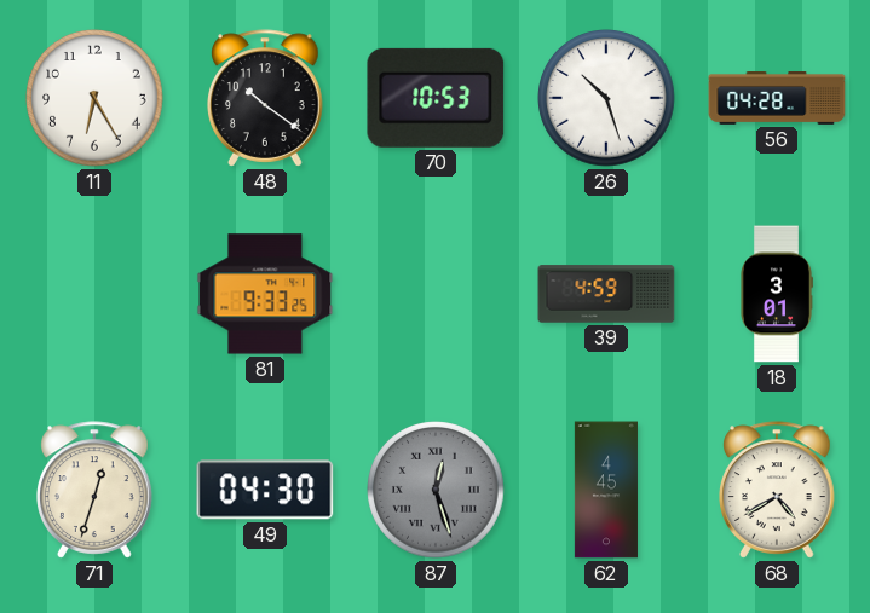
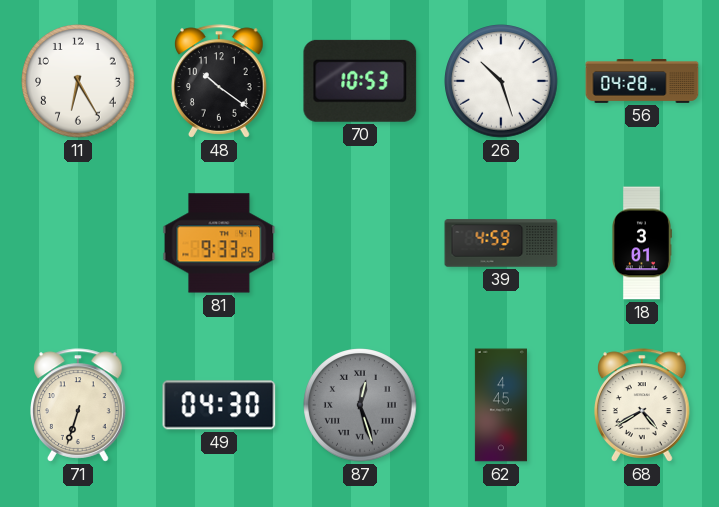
71: 12:33 -> 6:33
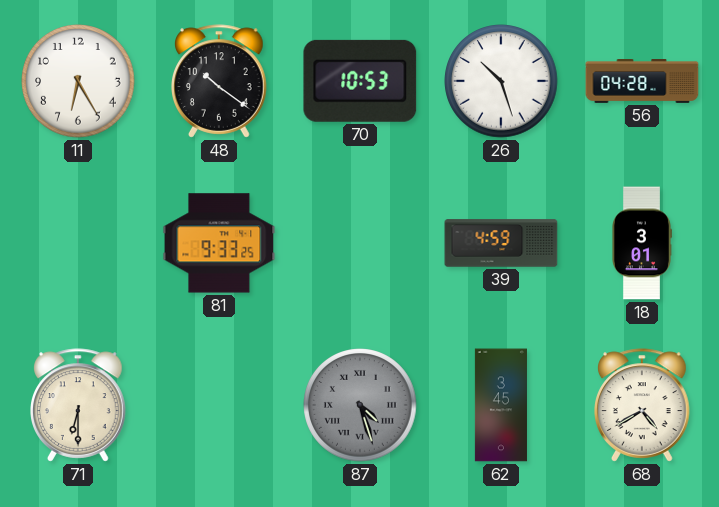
71: 6:33 -> 6:30
49: 04:30 -> none
87: 12:27 -> 4:27
62: 4:45 -> 3:45
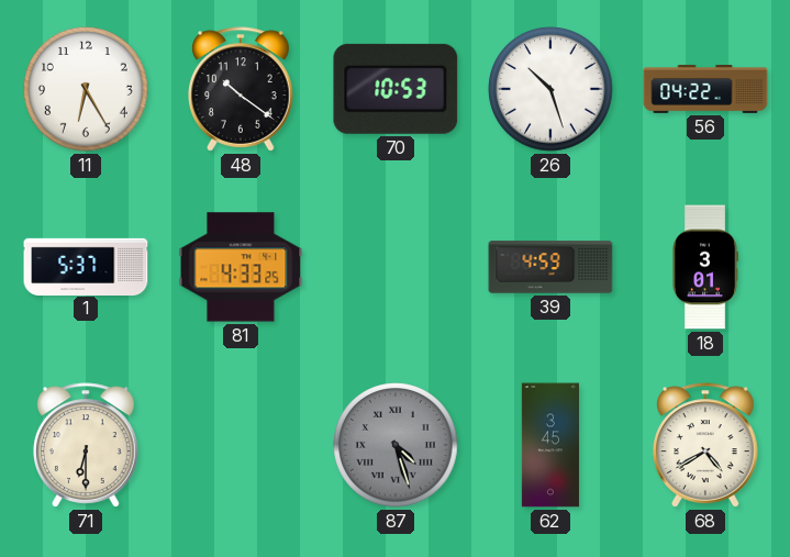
56: 04:28 -> 04:22
1: none -> 5:37
81: 9:33 -> 4:33
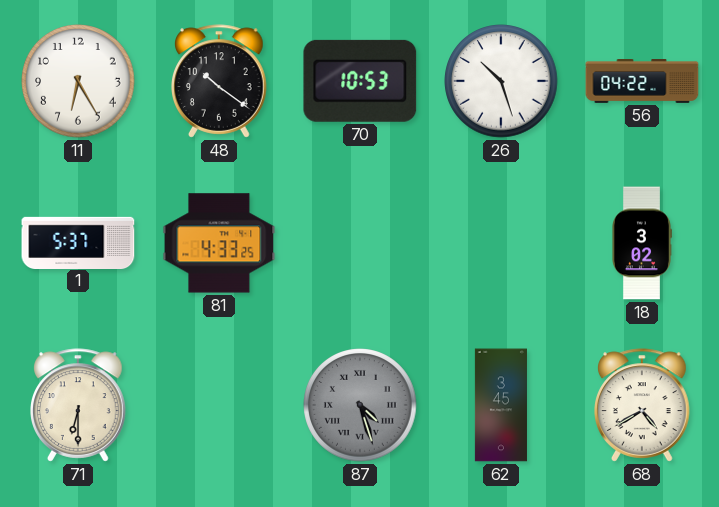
39: 4:59 -> none
18: 3:01 -> 3:02
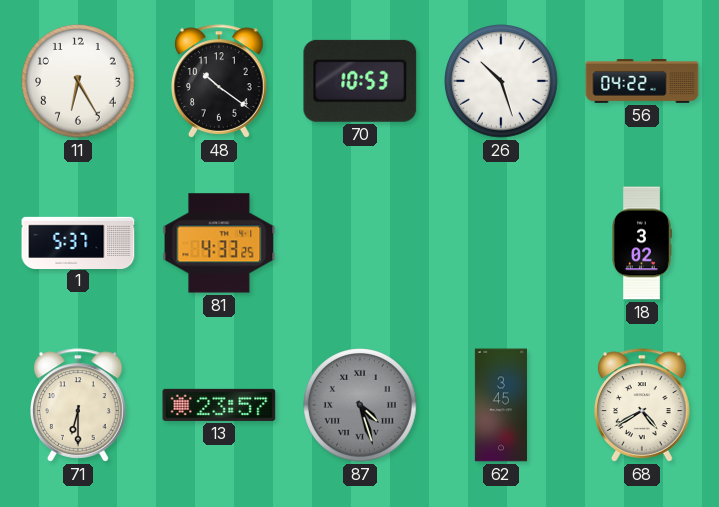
13: none -> 23:57
